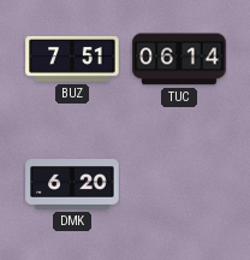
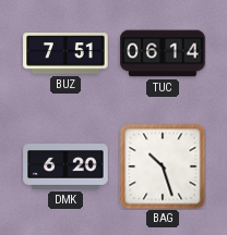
BAG: none -> 10:27
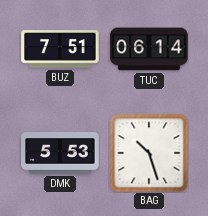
DMK: 6:20 -> 5:53
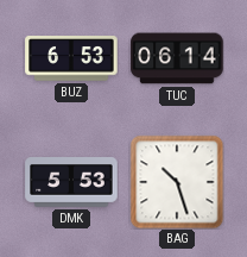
BUZ: 7:51 -> 6:53
